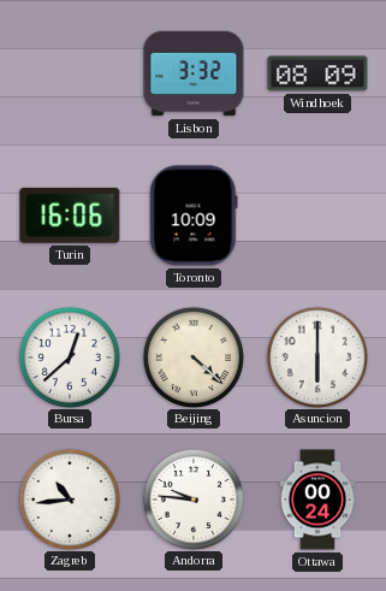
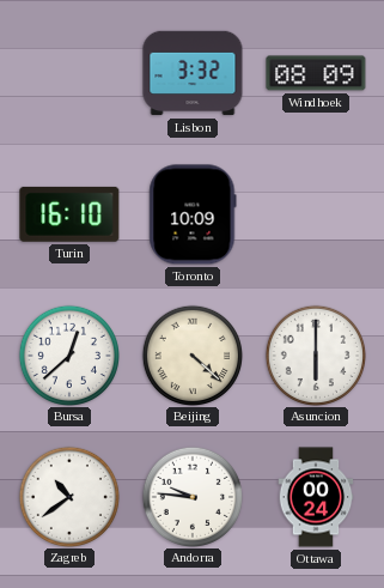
Turin: 16:06 -> 16:10
Zagreb: 10:44 -> 10:39
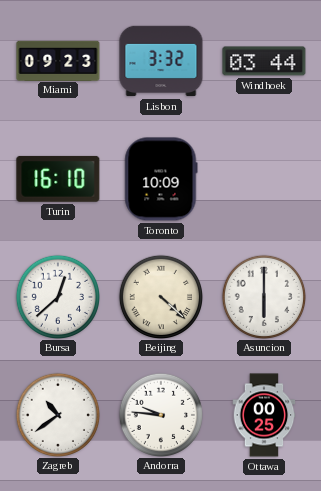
Miami: none -> 09:23
Windhoek: 08:09 -> 03:44
Ottawa: 00:24 -> 00:25
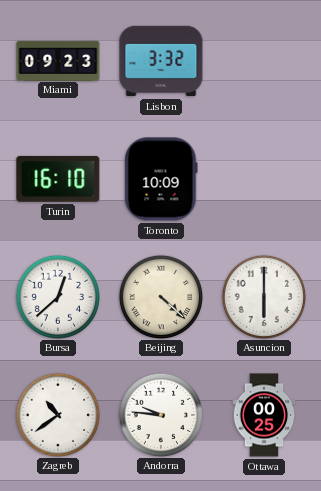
Windhoek: 03:44 -> none
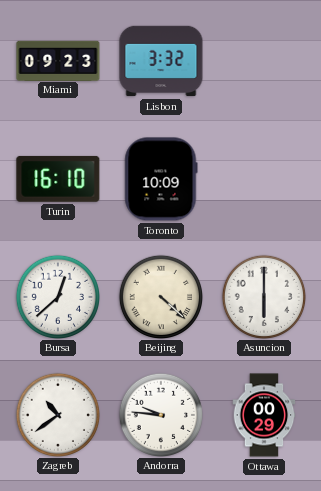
Ottawa: 00:25 -> 00:29
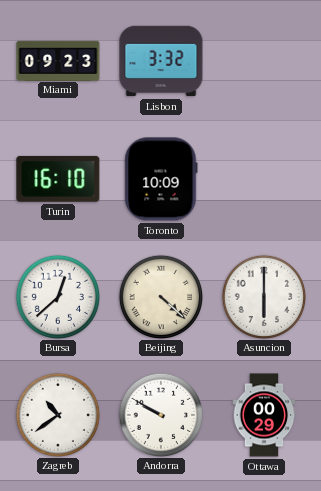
Andorra: 9:46 -> 9:50
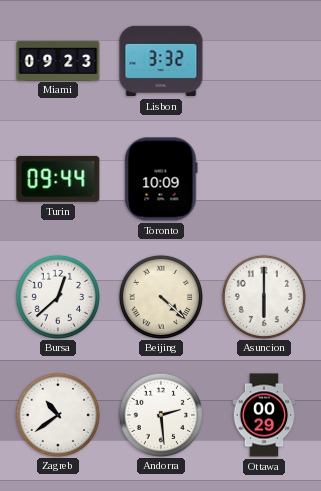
Turin: 16:10 -> 09:44
Andorra: 9:50 -> 2:29
